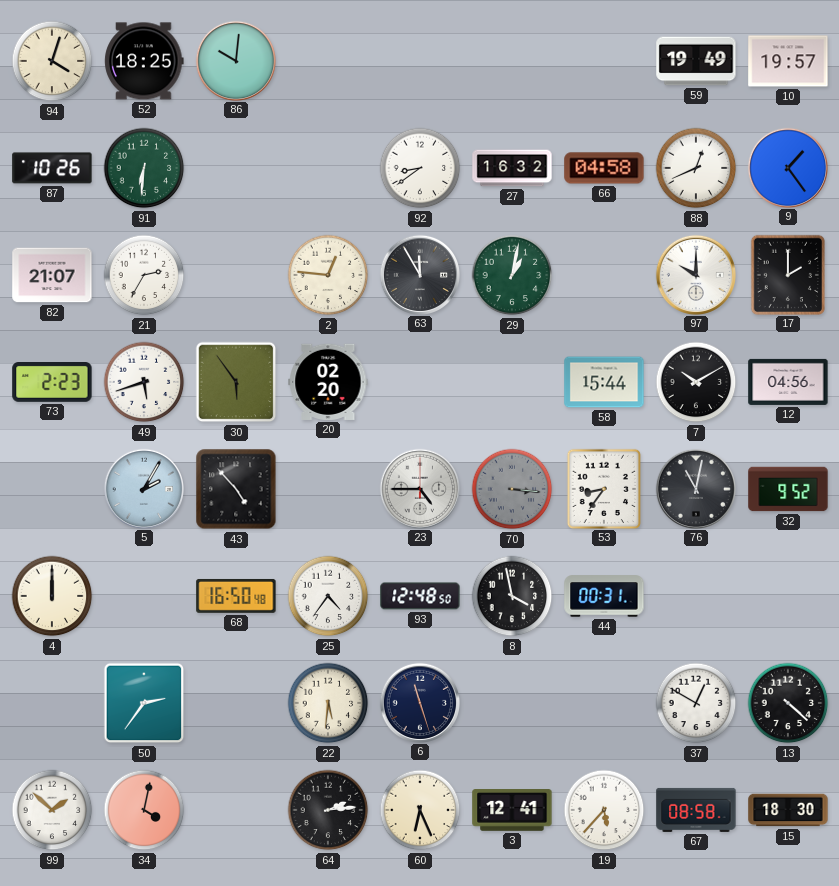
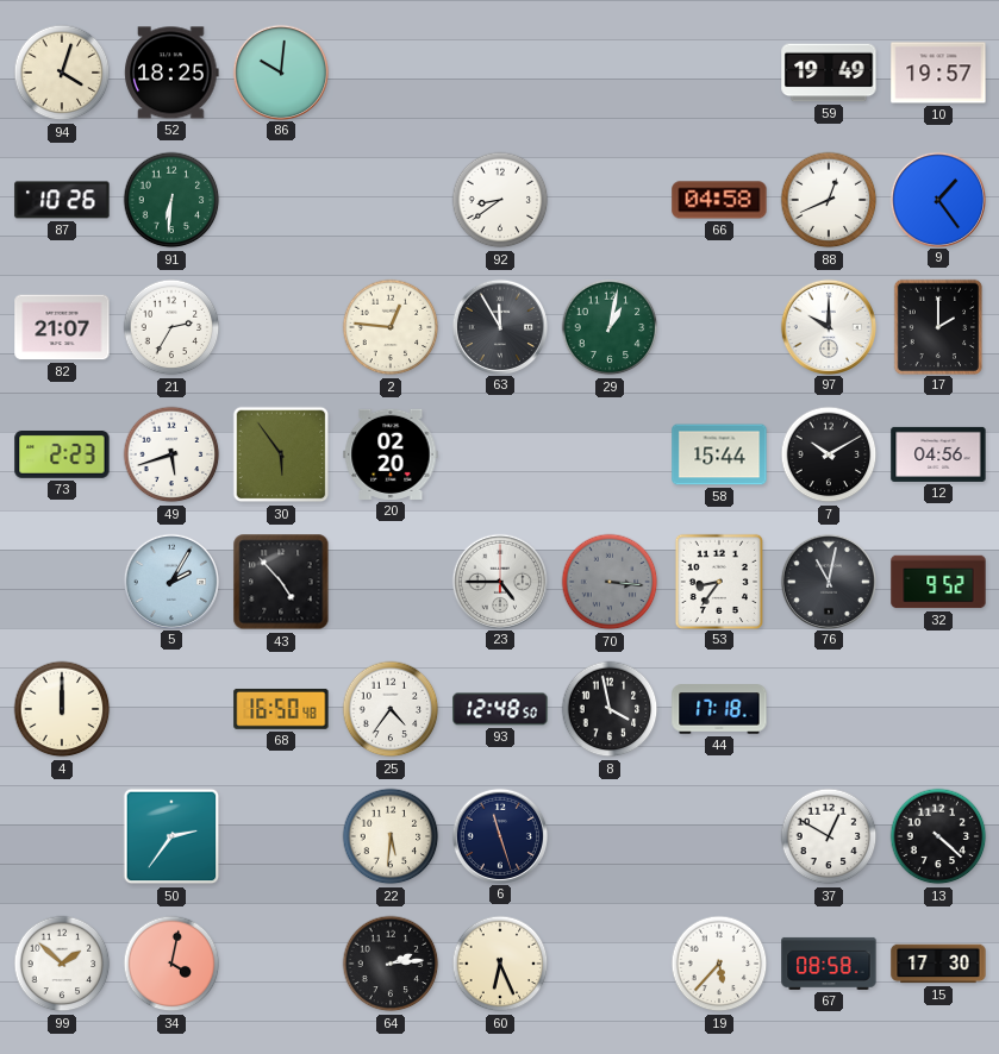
27: 16:32 -> none
44: 00:31 -> 17:18
3: 12:41 -> none
15: 18:30 -> 17:30
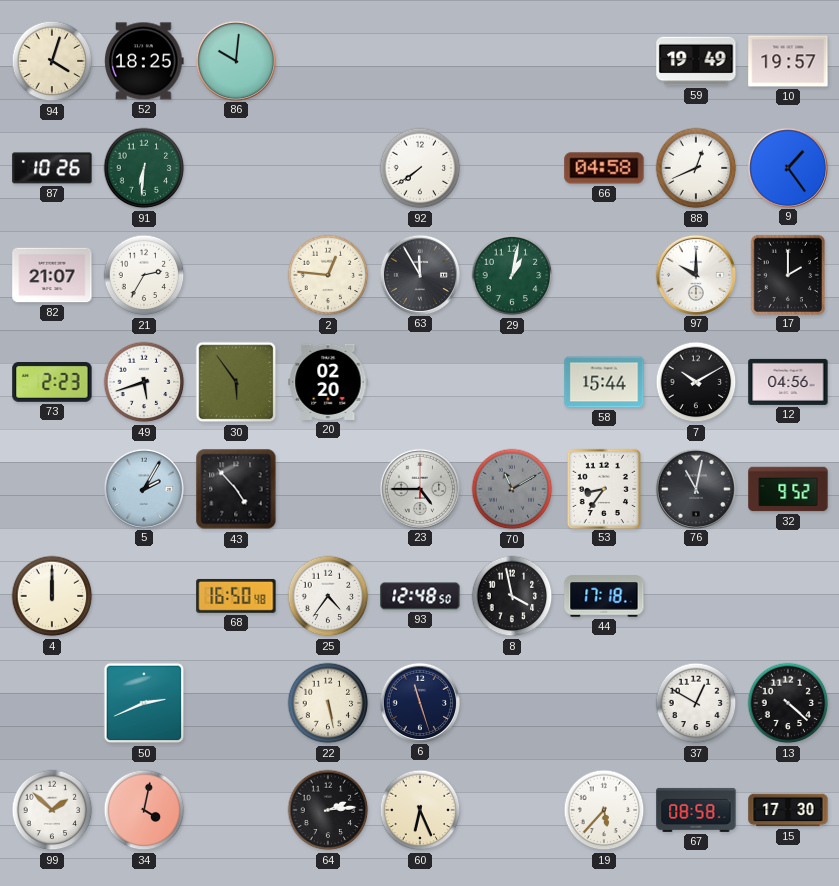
92: 8:39 -> 7:39
70: 3:16 -> 11:10
50: 2:36 -> 2:41
22: 5:31 -> 5:28
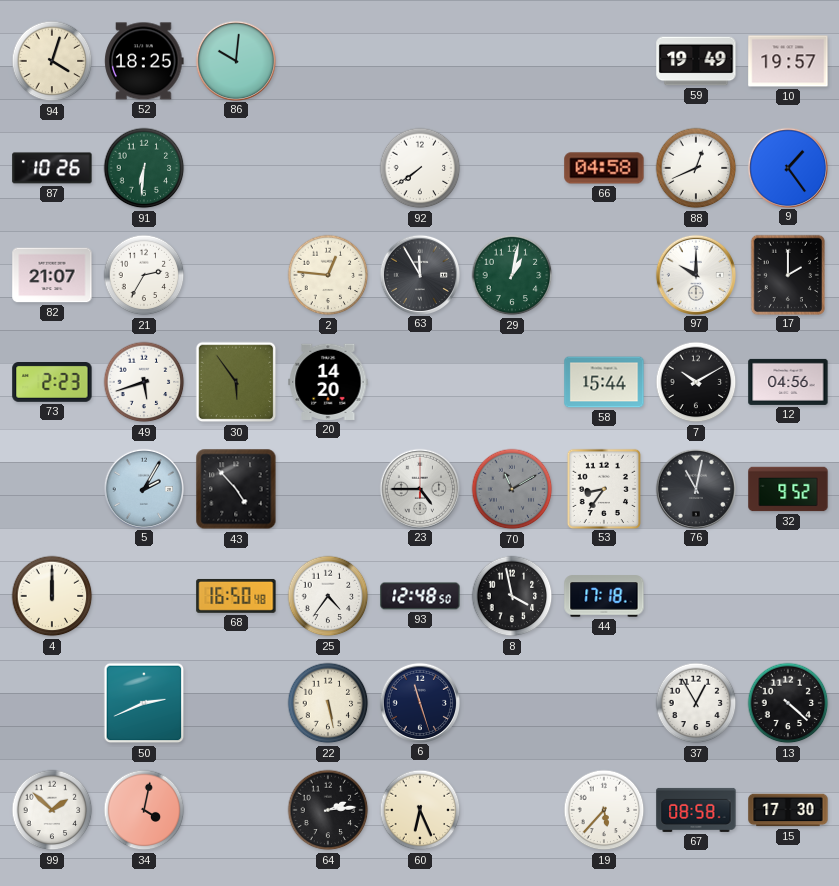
20: 02:20 -> 14:20
37: 12:50 -> 12:55
